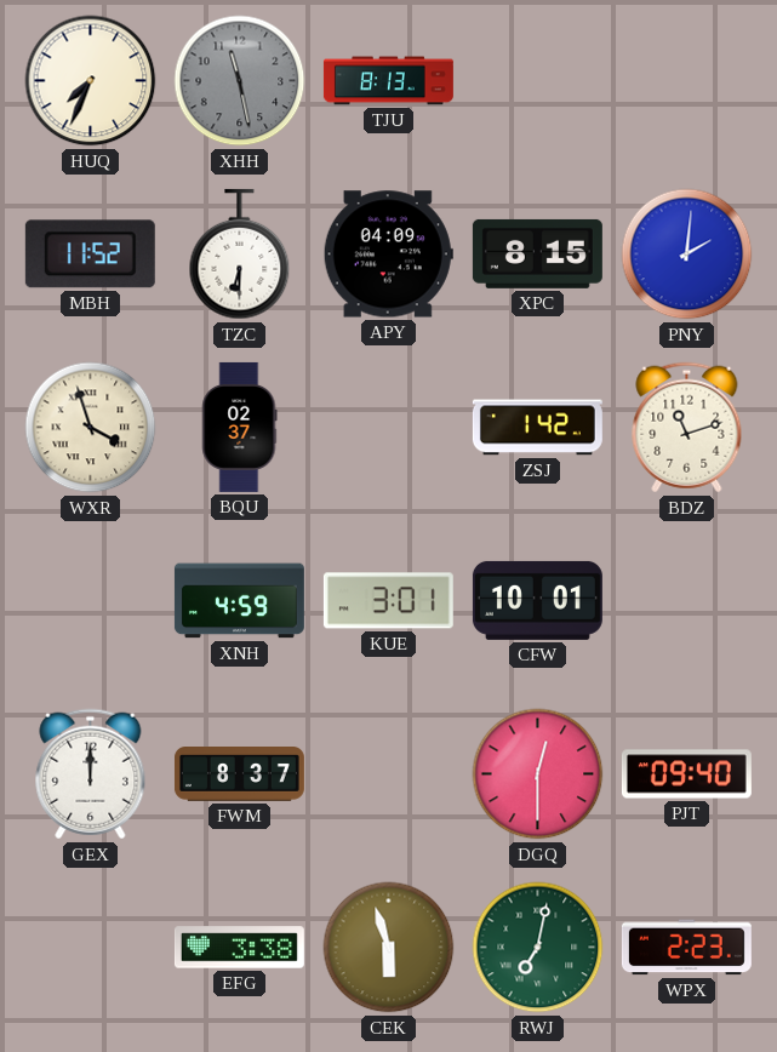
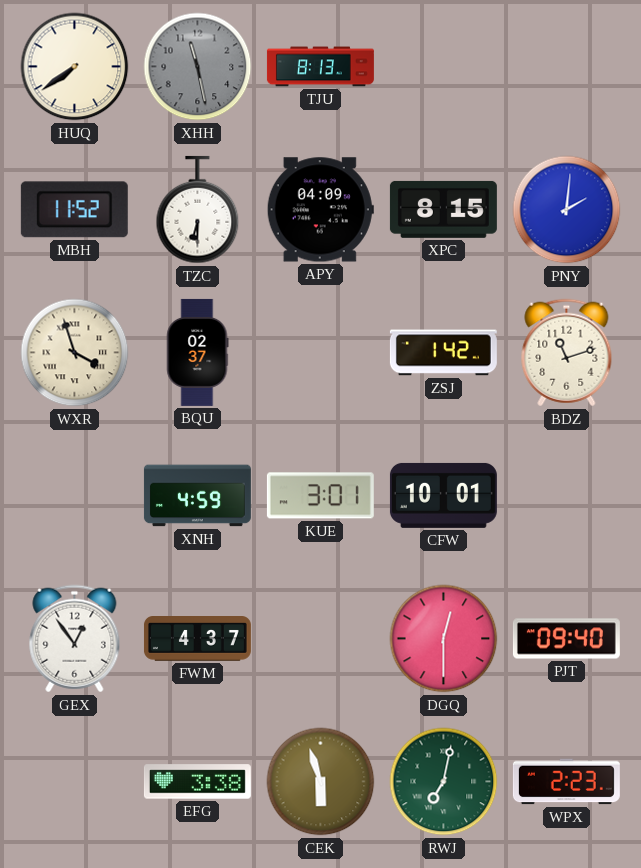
HUQ: 7:34 -> 7:39
GEX: 12:00 -> 12:54
FWM: 8:37 -> 4:37
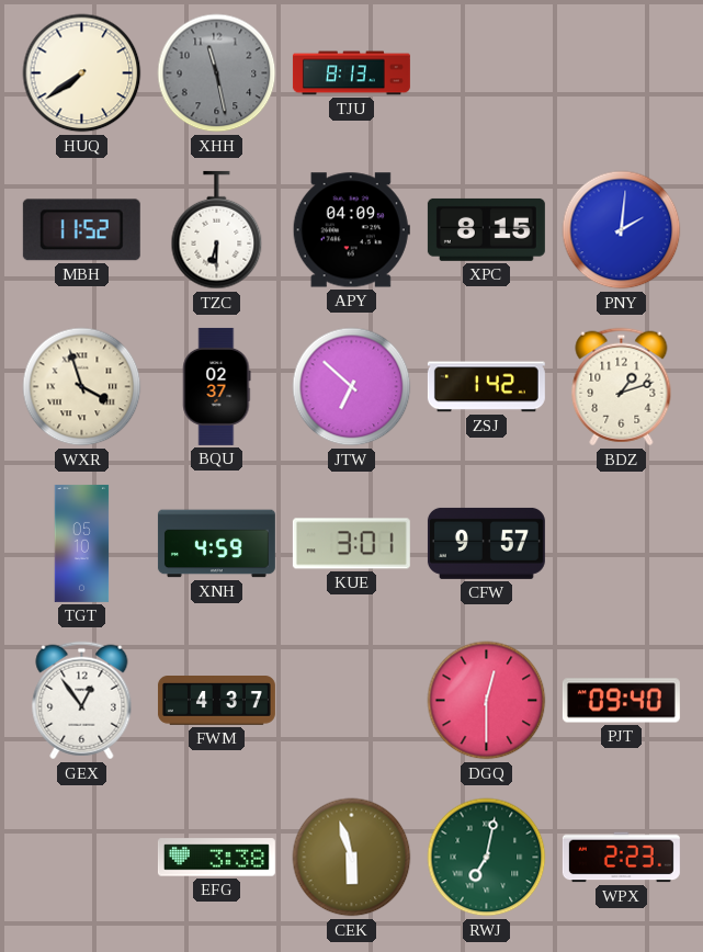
JTW: none -> 6:52
BDZ: 11:12 -> 1:12
TGT: none -> 05:10
CFW: 10:01 -> 9:57
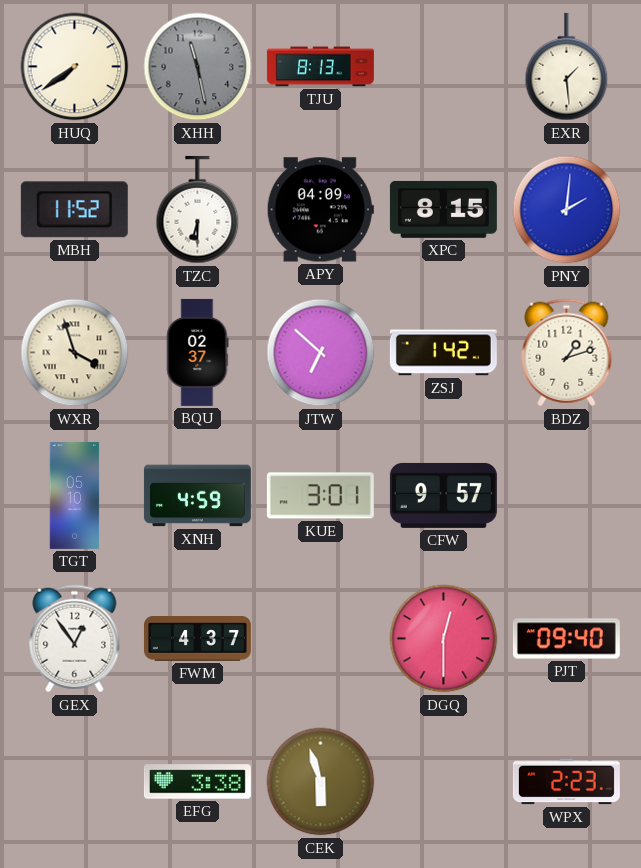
EXR: none -> 1:29
RWJ: 7:02 -> none
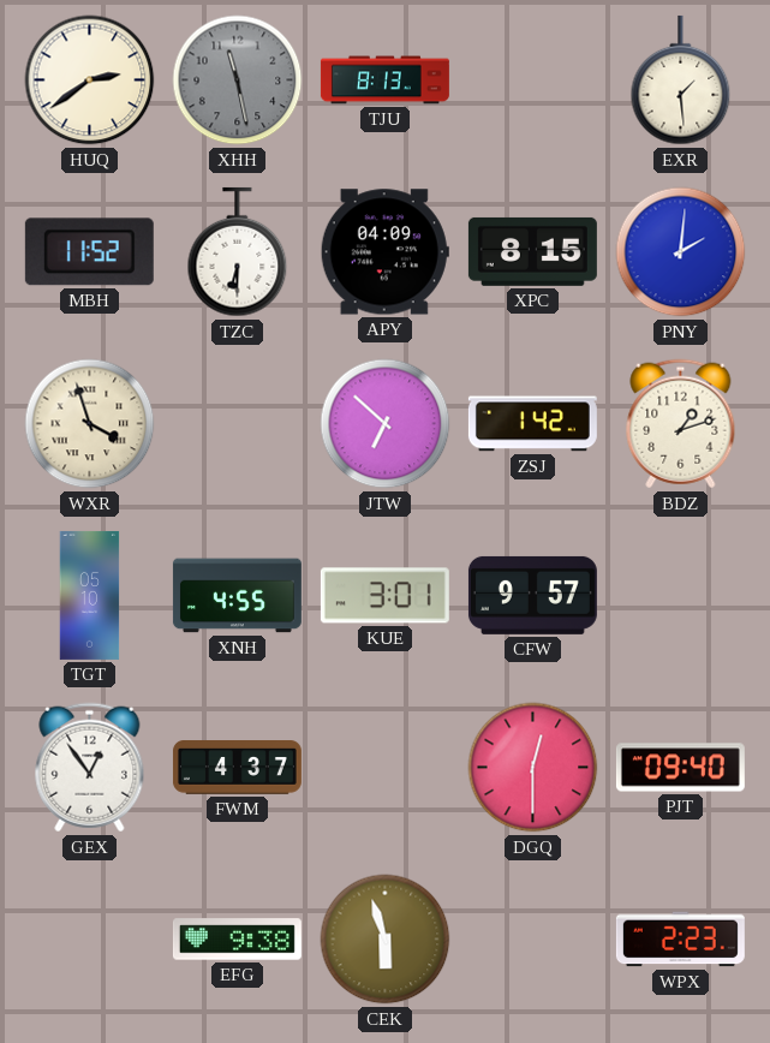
HUQ: 7:39 -> 2:39
BQU: 02:37 -> none
XNH: 4:59 -> 4:55
EFG: 3:38 -> 9:38
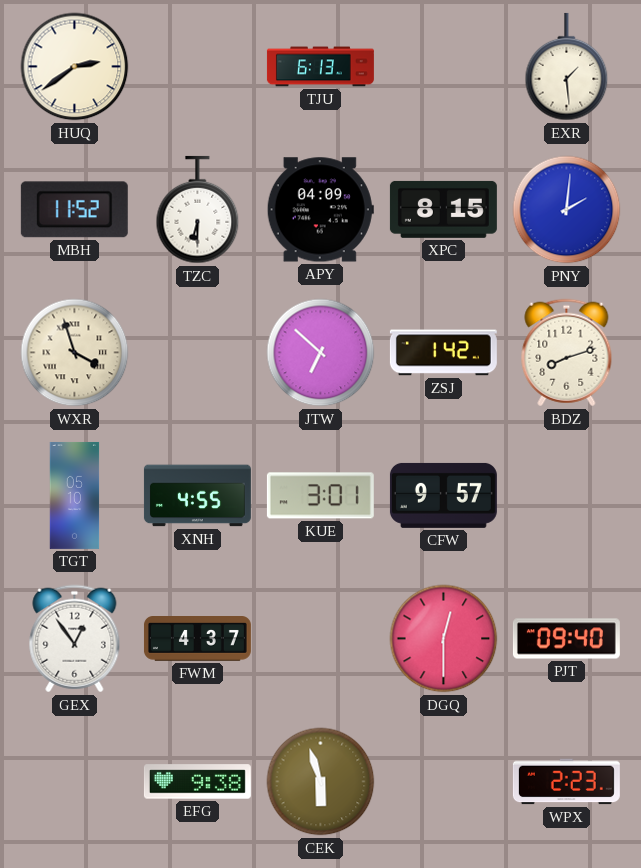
XHH: 11:28 -> none
TJU: 8:13 -> 6:13
BDZ: 1:12 -> 8:12
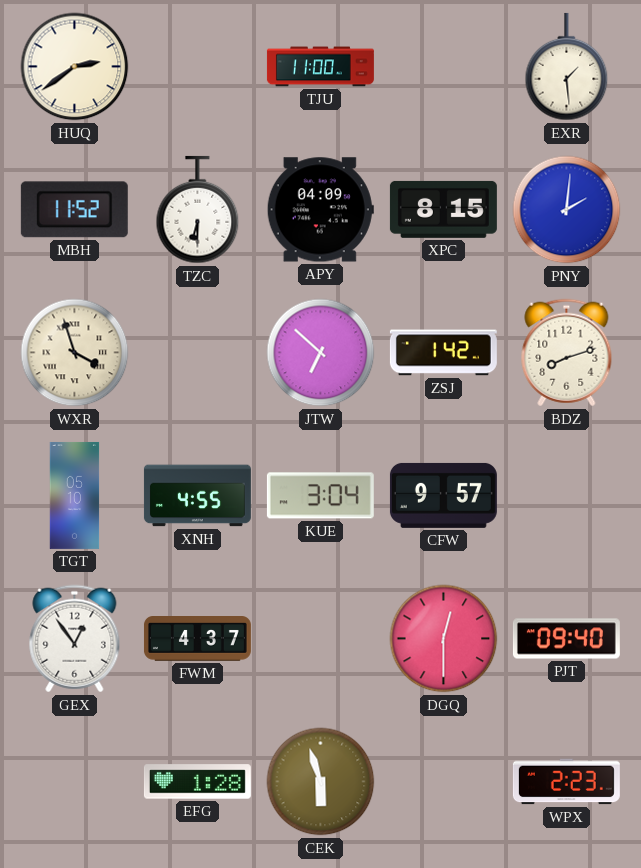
TJU: 6:13 -> 11:00
KUE: 3:01 -> 3:04
EFG: 9:38 -> 1:28
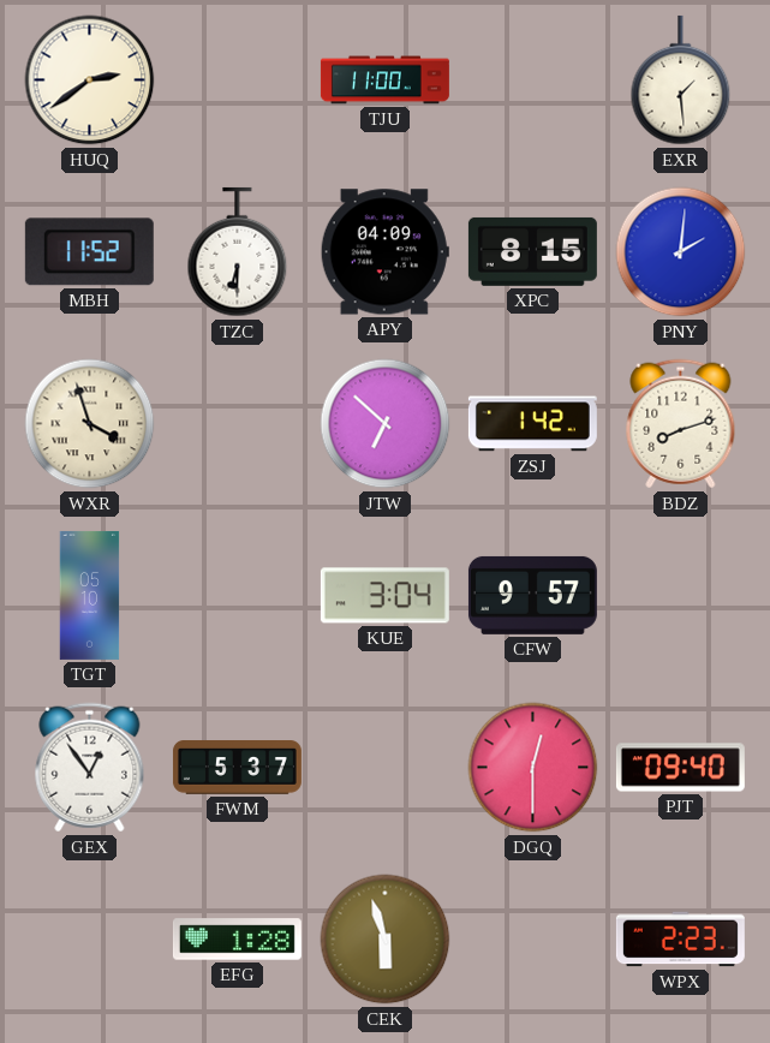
XNH: 4:55 -> none
FWM: 4:37 -> 5:37
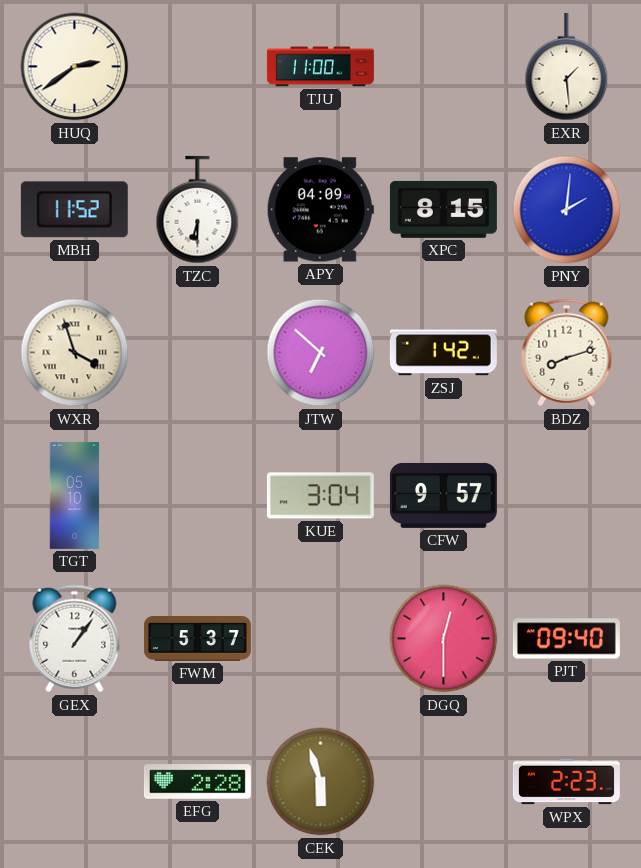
GEX: 12:54 -> 1:06
EFG: 1:28 -> 2:28
